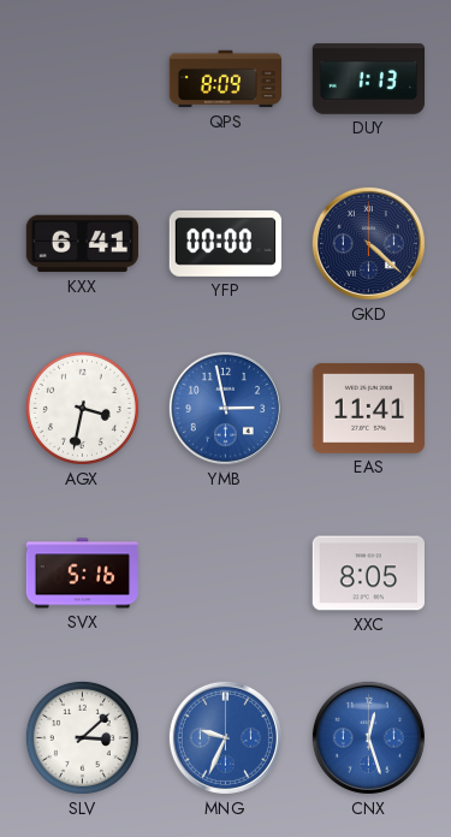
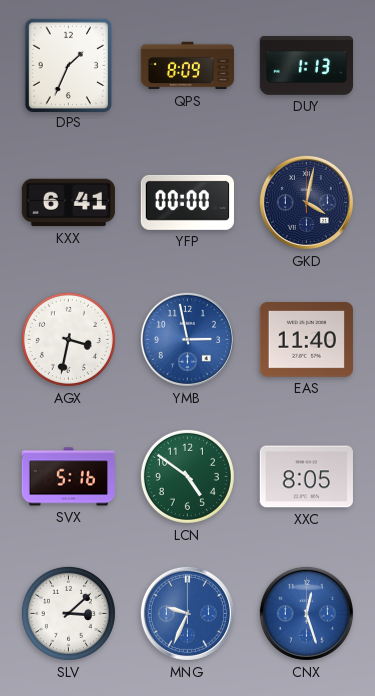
DPS: none -> 1:34
GKD: 4:22 -> 4:02
EAS: 11:41 -> 11:40
LCN: none -> 4:51
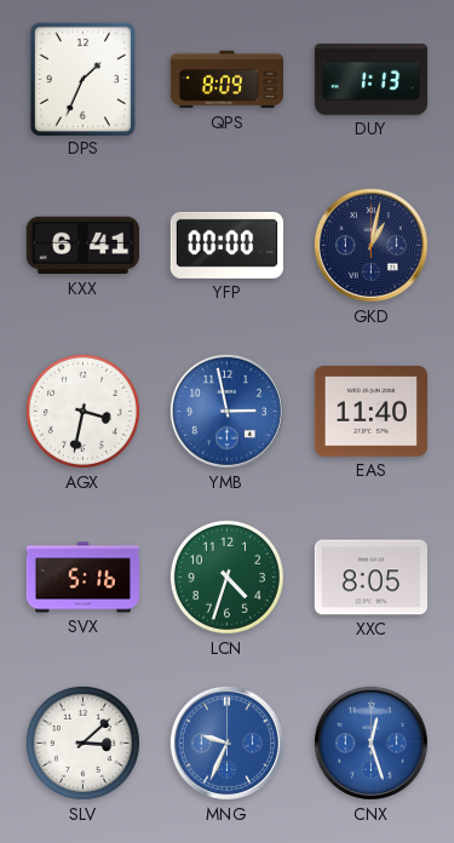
GKD: 4:02 -> 1:02
LCN: 4:51 -> 4:33
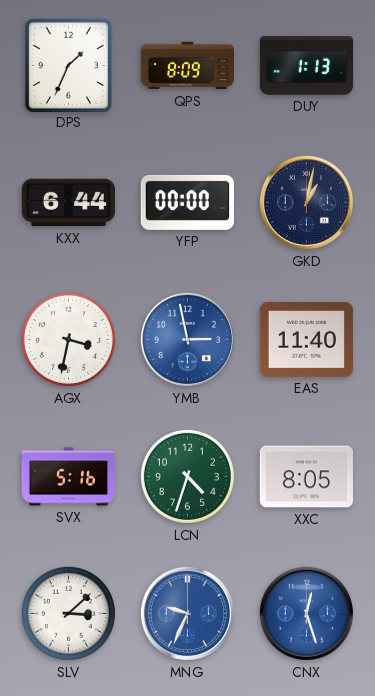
KXX: 6:41 -> 6:44
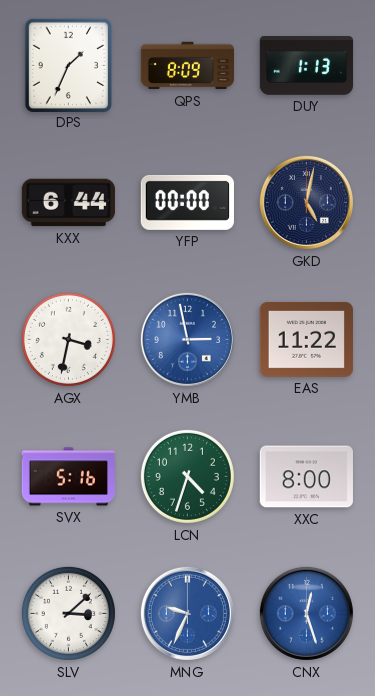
GKD: 1:02 -> 5:02
EAS: 11:40 -> 11:22
XXC: 8:05 -> 8:00
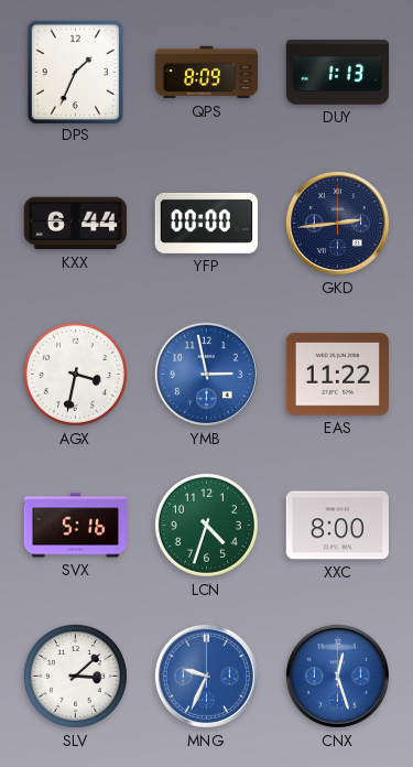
GKD: 5:02 -> 2:44
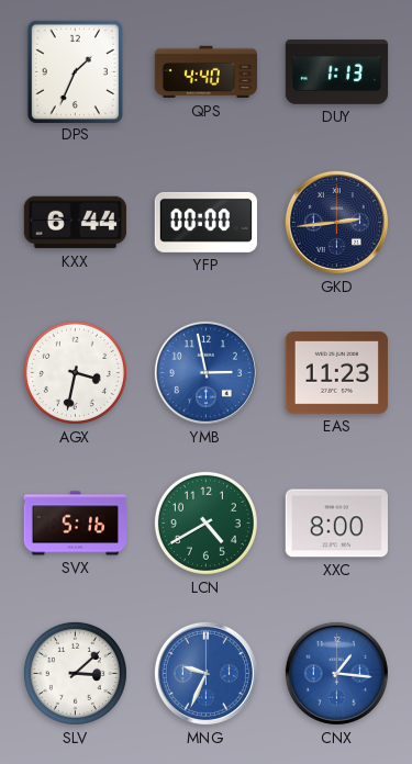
QPS: 8:09 -> 4:40
EAS: 11:22 -> 11:23
LCN: 4:33 -> 4:40
CNX: 12:27 -> 1:16
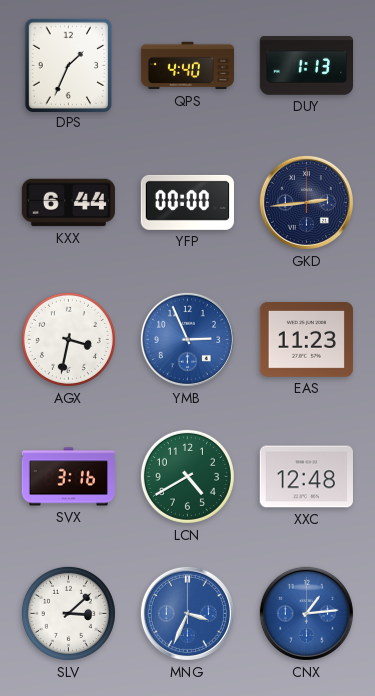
YMB: 2:58 -> 2:56
SVX: 5:16 -> 3:16
XXC: 8:00 -> 12:48
MNG: 9:34 -> 3:34
CNX: 1:16 -> 1:14
